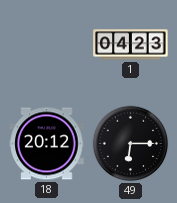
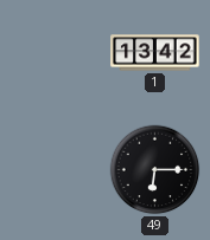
1: 04:23 -> 13:42
18: 20:12 -> none
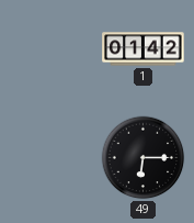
1: 13:42 -> 01:42
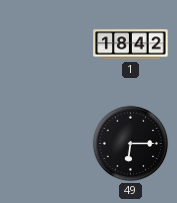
1: 01:42 -> 18:42
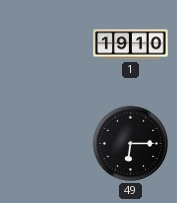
1: 18:42 -> 19:10
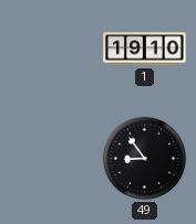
49: 6:15 -> 8:54
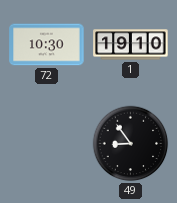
72: none -> 10:30
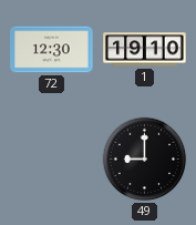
72: 10:30 -> 12:30
49: 8:54 -> 9:00
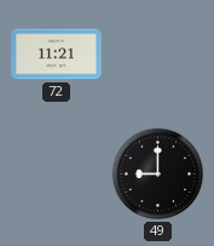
72: 12:30 -> 11:21
1: 19:10 -> none
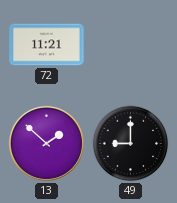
13: none -> 1:52
